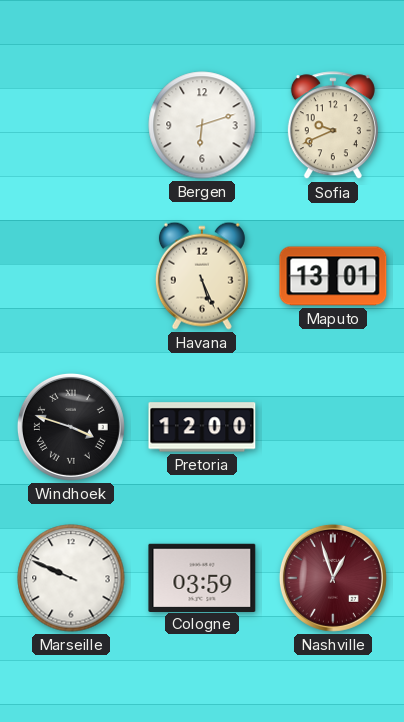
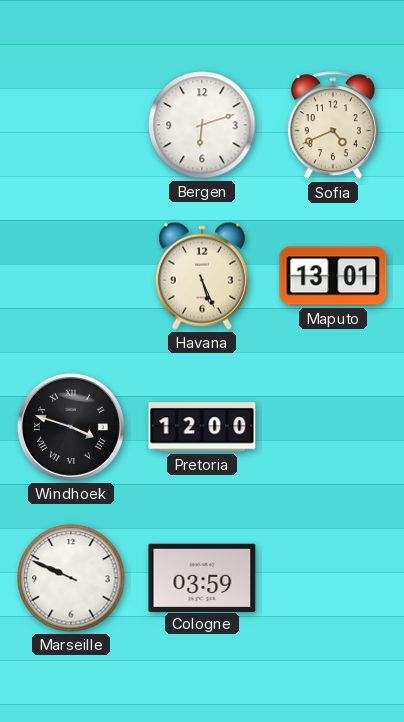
Sofia: 9:41 -> 4:41
Nashville: 12:57 -> none
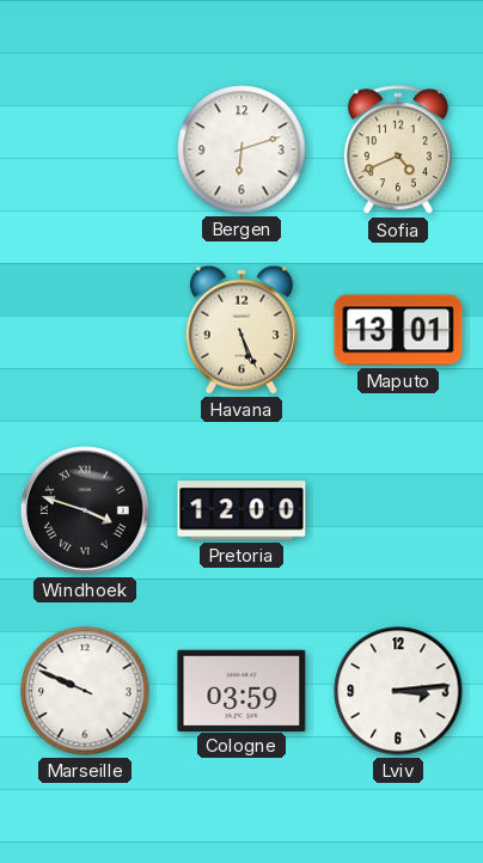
Lviv: none -> 3:14
